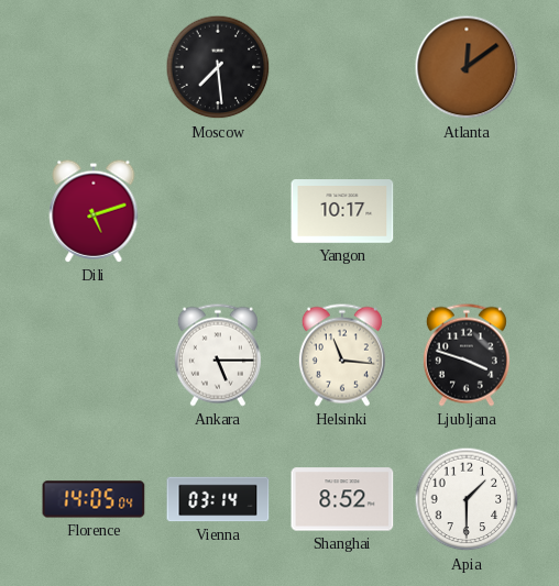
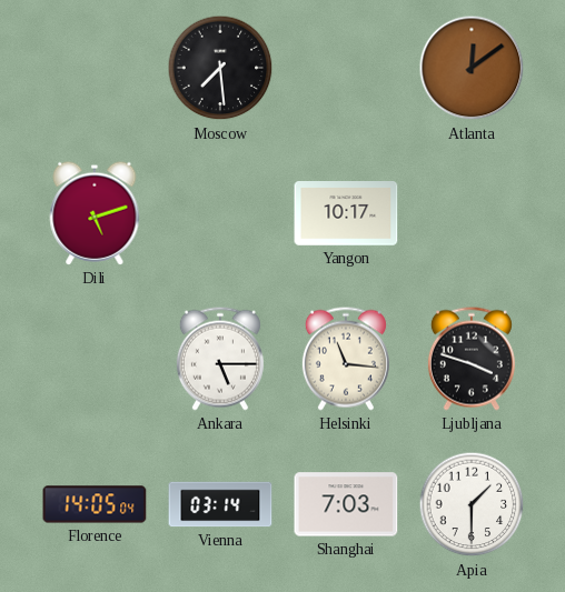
Shanghai: 8:52 -> 7:03
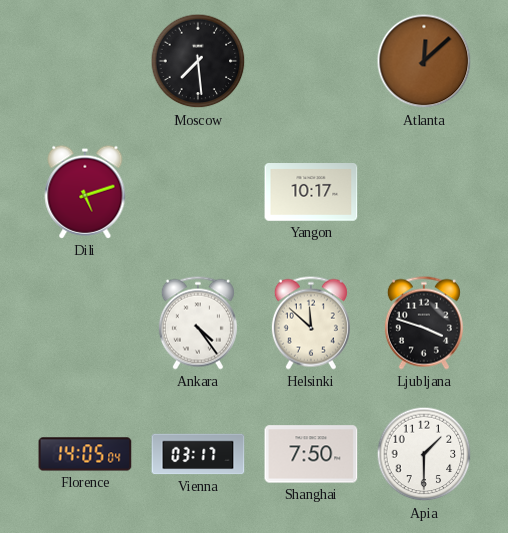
Atlanta: 12:09 -> 12:08
Ankara: 5:15 -> 4:24
Helsinki: 11:16 -> 11:52
Vienna: 03:14 -> 03:17
Shanghai: 7:03 -> 7:50
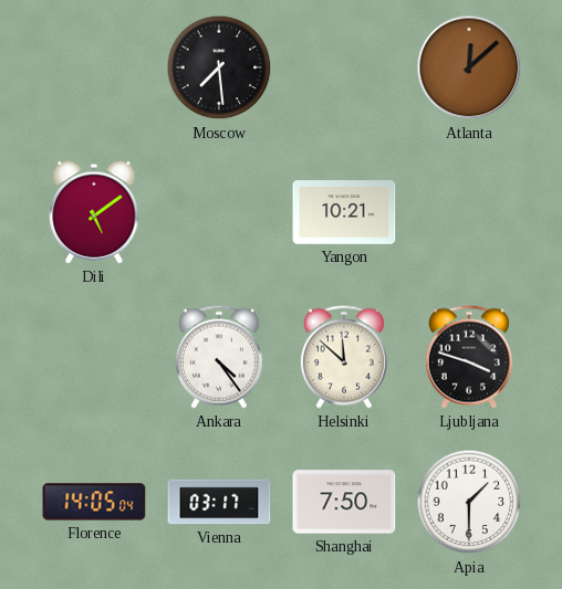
Dili: 5:12 -> 5:09
Yangon: 10:17 -> 10:21
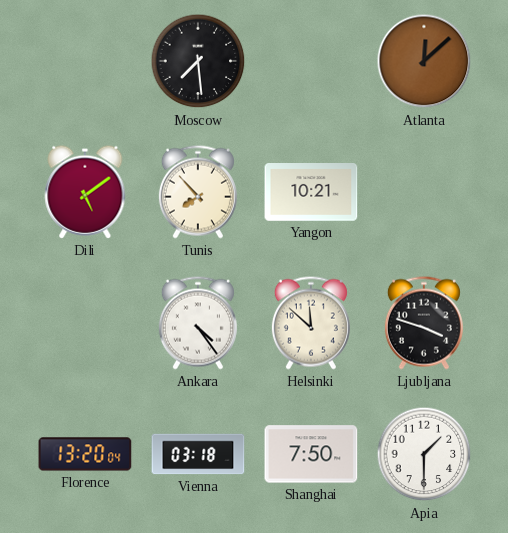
Tunis: none -> 7:53
Florence: 14:05 -> 13:20
Vienna: 03:17 -> 03:18
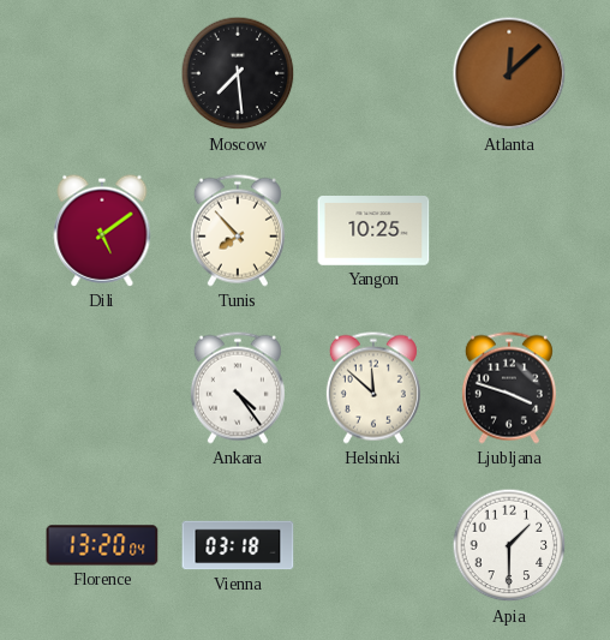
Yangon: 10:21 -> 10:25
Shanghai: 7:50 -> none
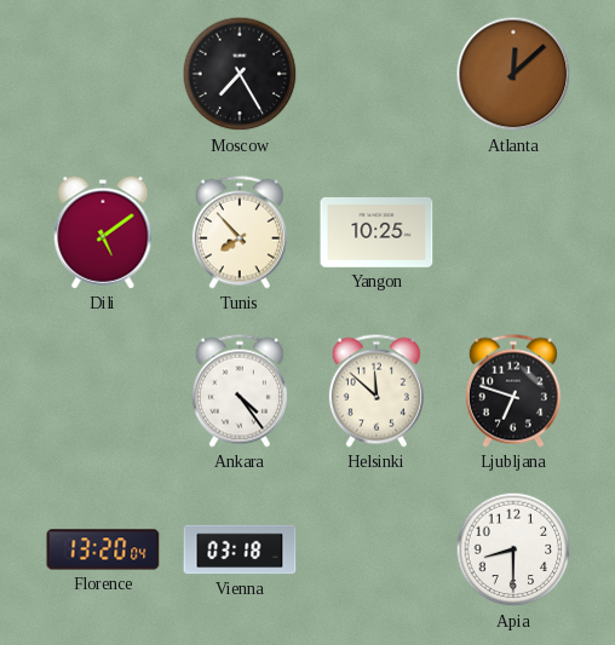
Moscow: 7:29 -> 7:25
Ljubljana: 3:48 -> 6:48
Apia: 1:30 -> 8:30
